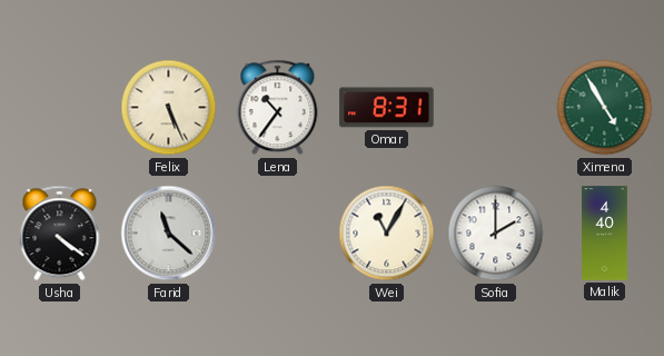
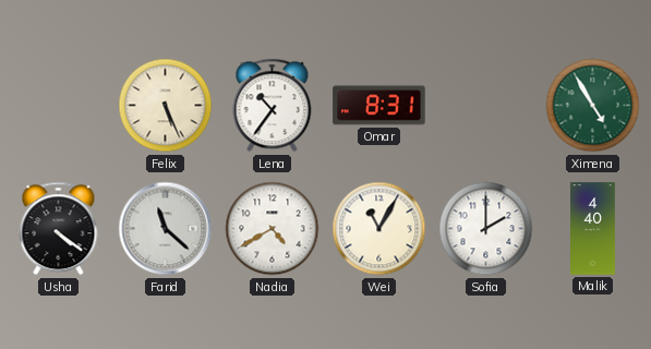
Nadia: none -> 4:40
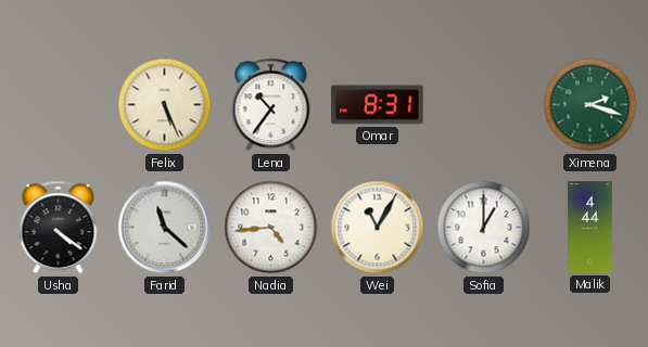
Ximena: 4:55 -> 2:18
Nadia: 4:40 -> 4:44
Sofia: 2:00 -> 1:00
Malik: 4:40 -> 4:44
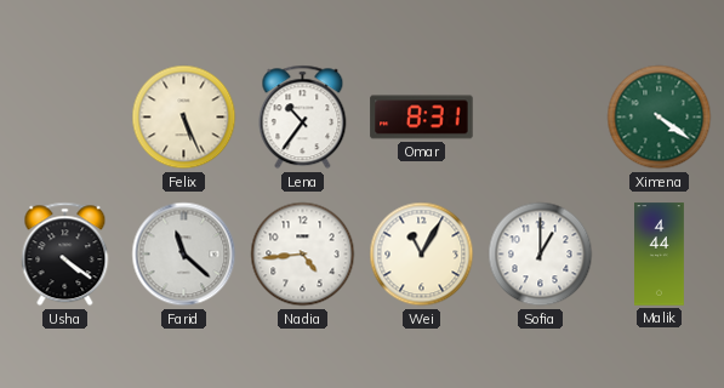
Ximena: 2:18 -> 4:21
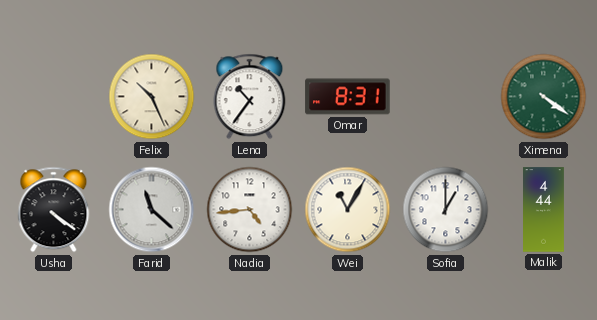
Felix: 5:26 -> 10:26
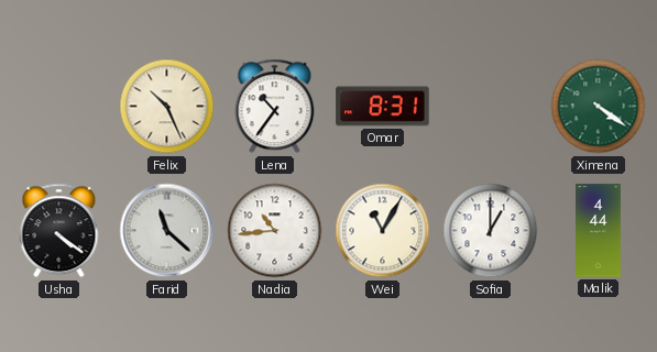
Nadia: 4:44 -> 10:44
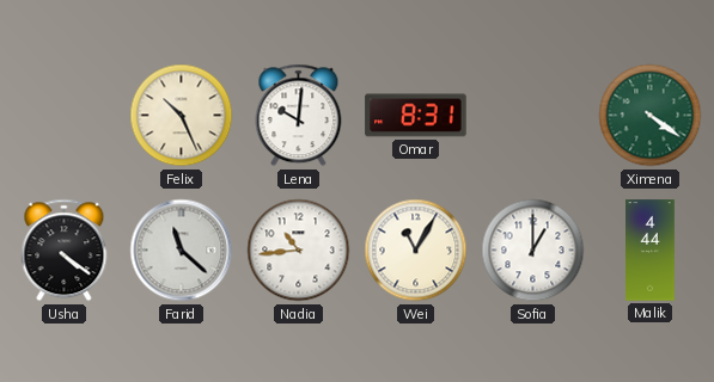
Lena: 10:36 -> 10:01
